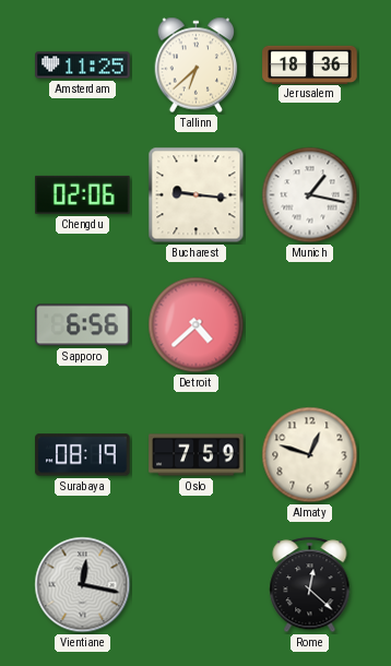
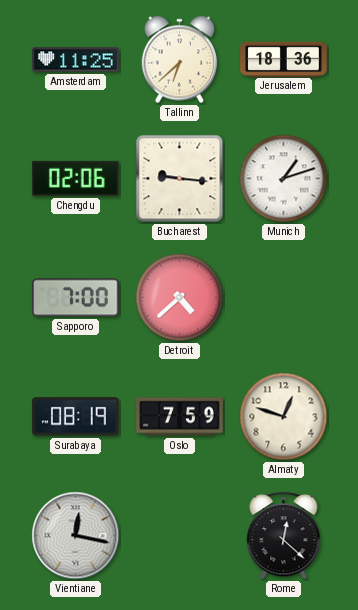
Munich: 1:17 -> 1:12
Sapporo: 6:56 -> 7:00
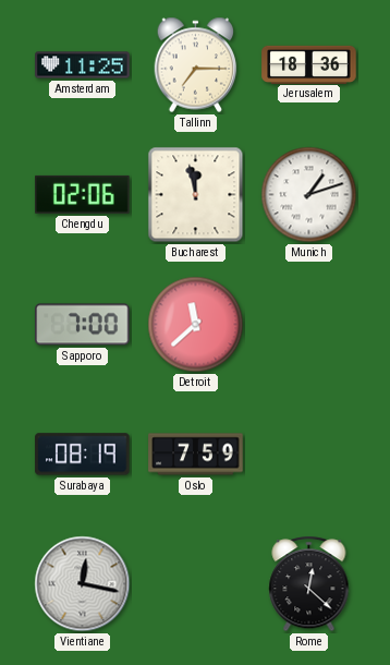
Tallinn: 6:38 -> 7:15
Bucharest: 9:16 -> 11:58
Detroit: 4:38 -> 11:38
Almaty: 12:48 -> none
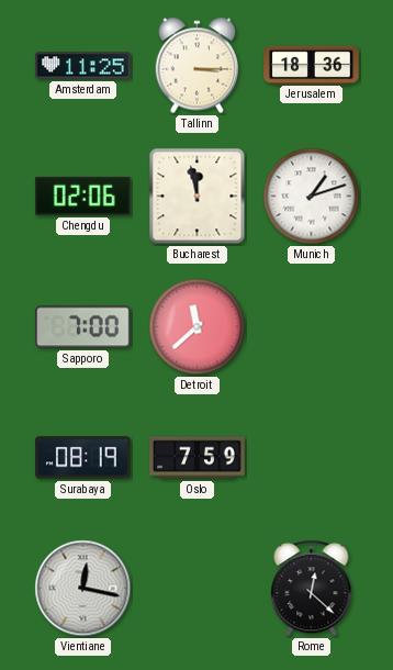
Tallinn: 7:15 -> 3:15
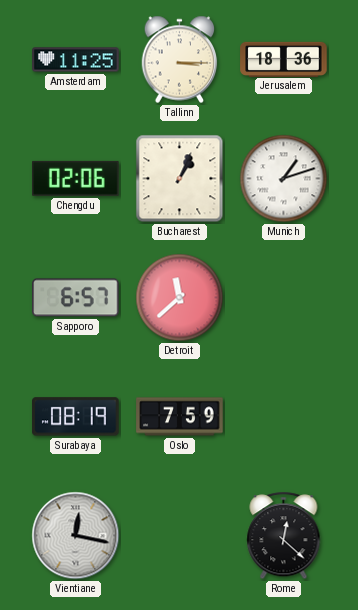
Bucharest: 11:58 -> 1:04
Sapporo: 7:00 -> 6:57
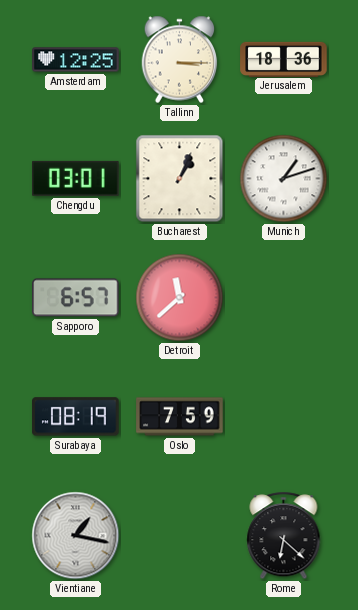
Amsterdam: 11:25 -> 12:25
Chengdu: 02:06 -> 03:01
Vientiane: 12:17 -> 1:17
Rome: 12:22 -> 6:22
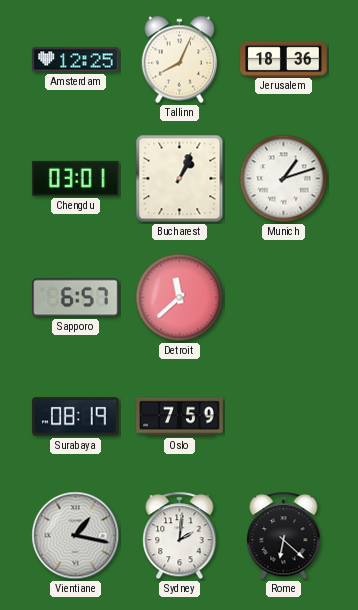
Tallinn: 3:15 -> 8:04
Sydney: none -> 2:01
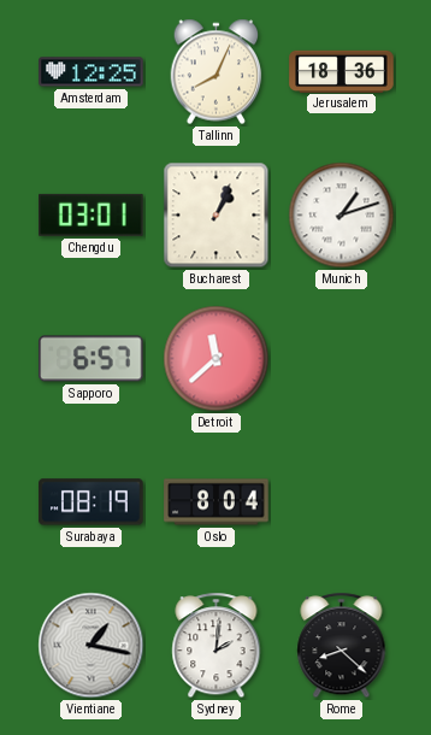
Oslo: 7:59 -> 8:04
Rome: 6:22 -> 8:22
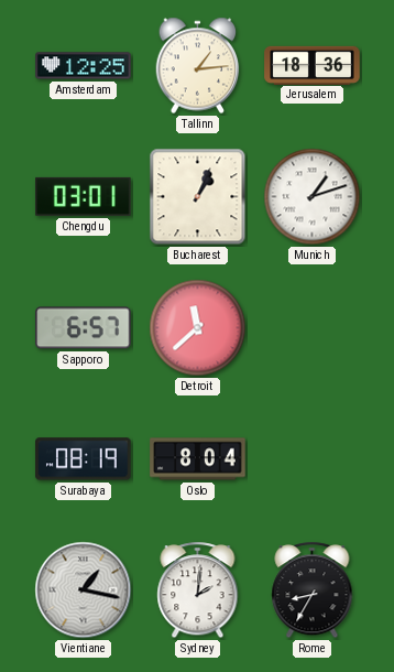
Tallinn: 8:04 -> 1:14
Rome: 8:22 -> 8:35
